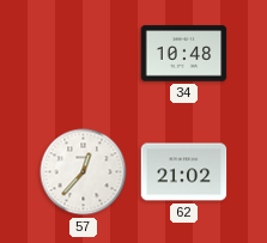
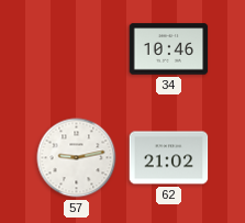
34: 10:48 -> 10:46
57: 12:37 -> 9:13
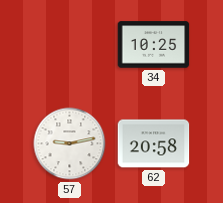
34: 10:46 -> 10:25
62: 21:02 -> 20:58
